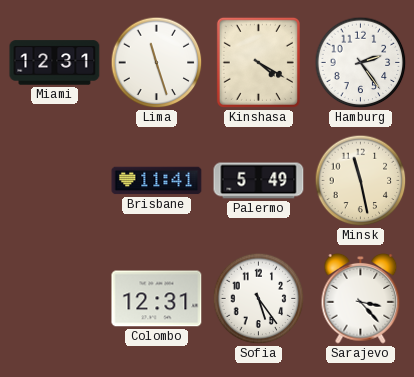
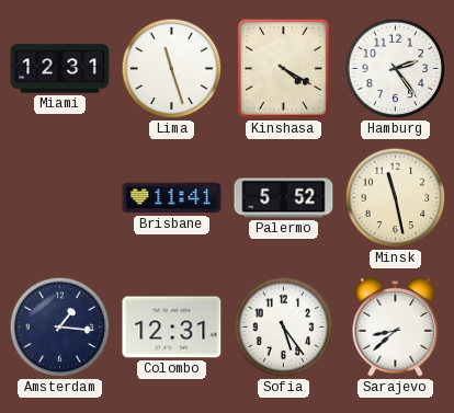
Palermo: 5:49 -> 5:52
Amsterdam: none -> 1:16
Sarajevo: 3:23 -> 8:38
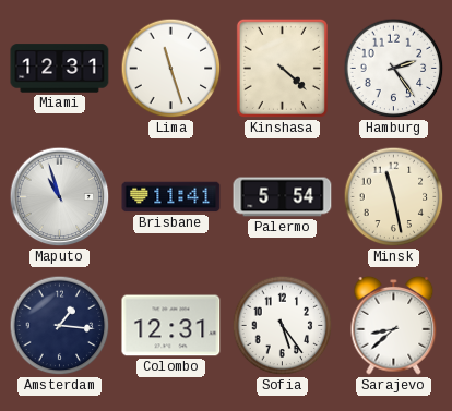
Kinshasa: 4:20 -> 4:22
Maputo: none -> 10:57
Palermo: 5:52 -> 5:54
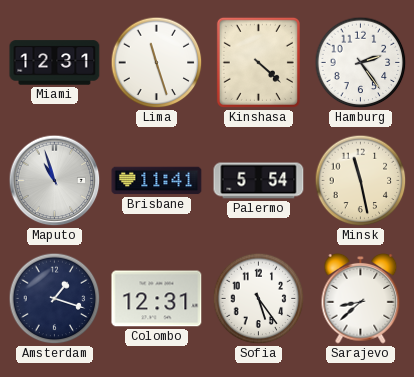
Amsterdam: 1:16 -> 1:18
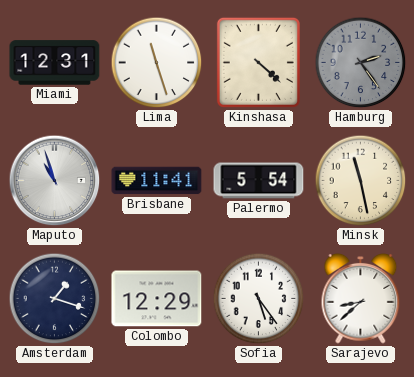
Hamburg dial: white -> grey
Colombo: 12:31 -> 12:29
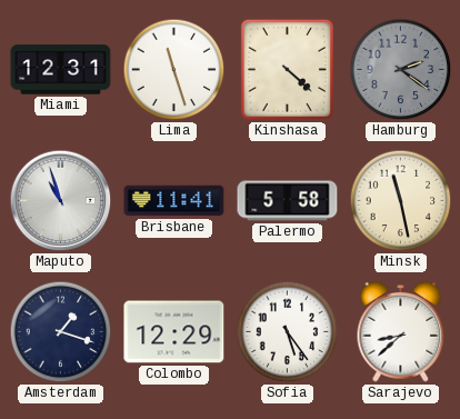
Hamburg: 2:24 -> 2:21
Palermo: 5:54 -> 5:58
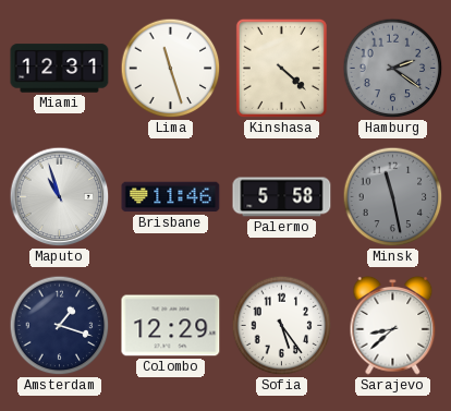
Brisbane: 11:41 -> 11:46
Minsk dial: cream -> grey
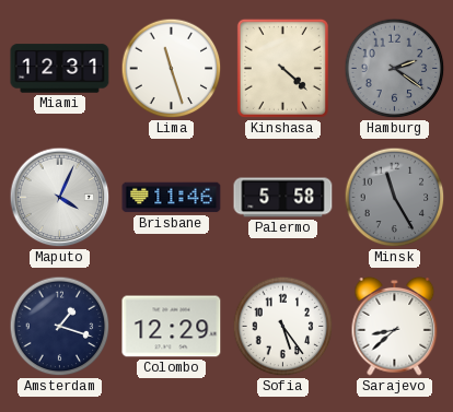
Maputo: 10:57 -> 4:04
Minsk: 11:28 -> 11:25
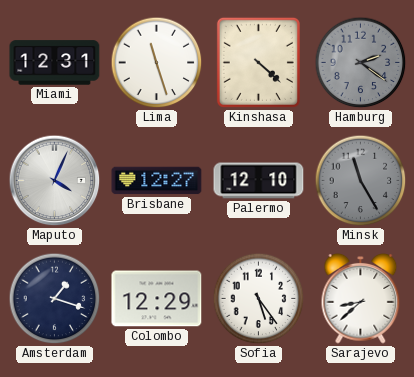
Brisbane: 11:46 -> 12:27
Palermo: 5:58 -> 12:10
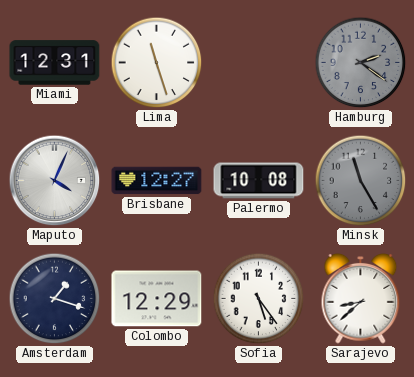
Kinshasa: 4:22 -> none
Palermo: 12:10 -> 10:08
